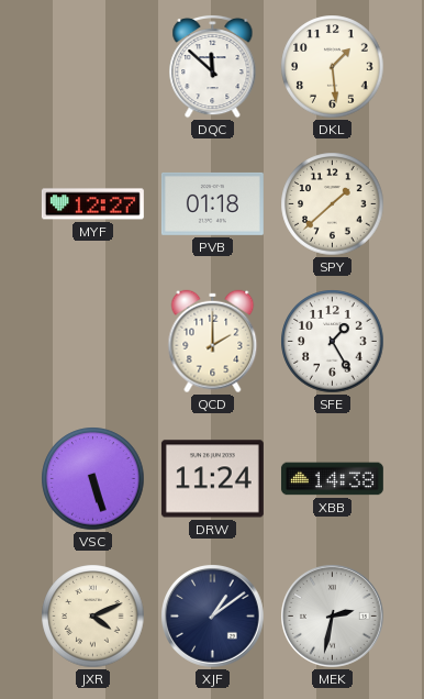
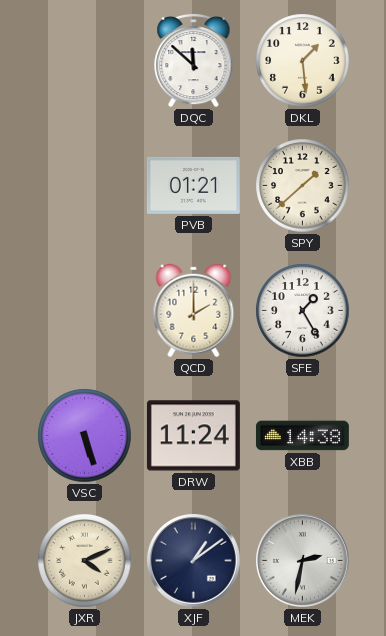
MYF: 12:27 -> none
PVB: 01:18 -> 01:21
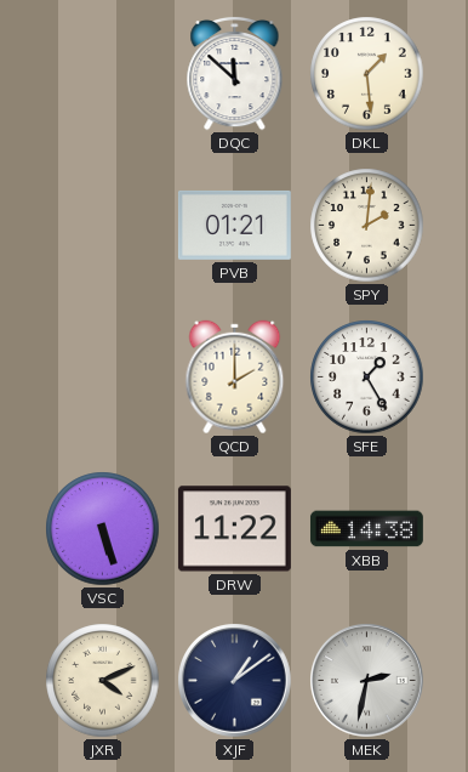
SPY: 1:38 -> 2:01
DRW: 11:24 -> 11:22
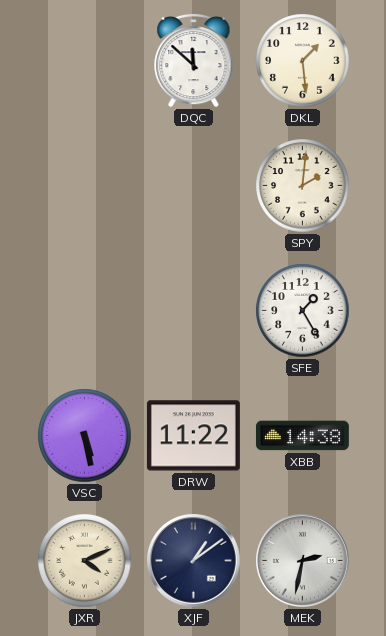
PVB: 01:21 -> none
QCD: 2:00 -> none
VSC: 5:27 -> 5:28
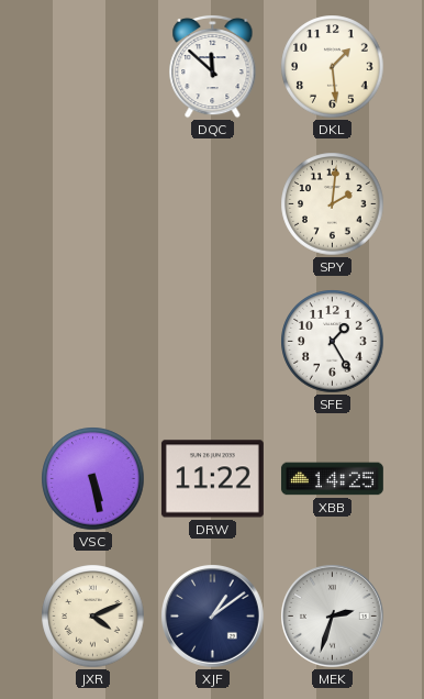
XBB: 14:38 -> 14:25
MEK: 2:32 -> 2:33
